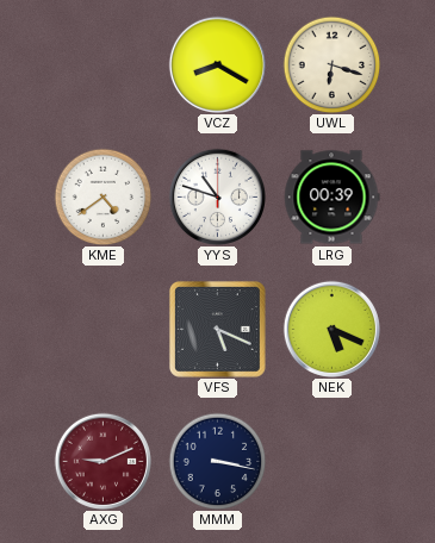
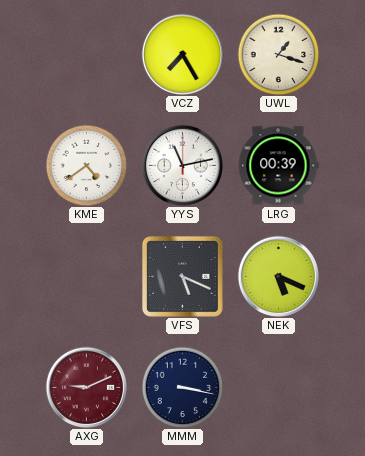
VCZ: 8:20 -> 7:25
UWL: 6:18 -> 1:18
YYS: 10:48 -> 11:13
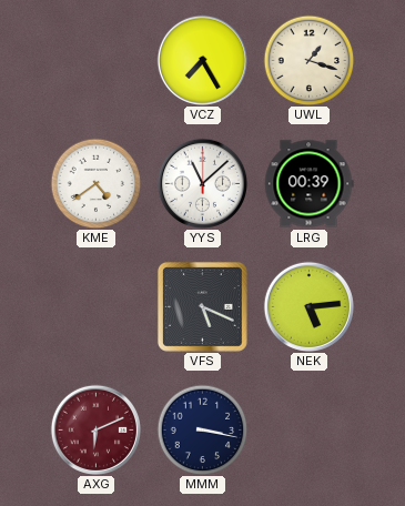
YYS: 11:13 -> 11:08
NEK: 5:19 -> 5:14
AXG: 9:11 -> 6:11
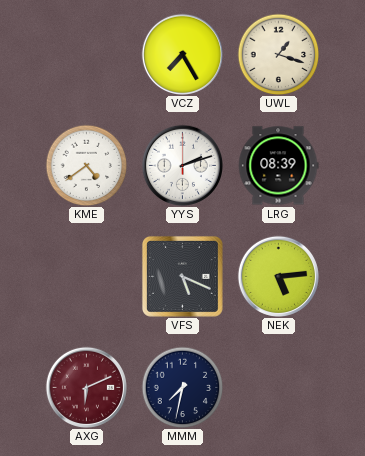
YYS: 11:08 -> 2:12
LRG: 00:39 -> 08:39
MMM: 3:17 -> 7:32
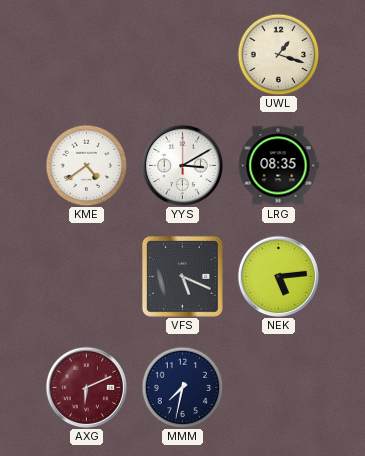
VCZ: 7:25 -> none
YYS: 2:12 -> 3:10
LRG: 08:39 -> 08:35
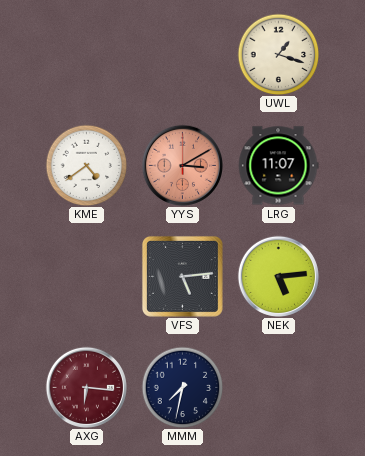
YYS dial: white -> salmon
LRG: 08:35 -> 11:07
VFS: 5:19 -> 5:14
AXG: 6:11 -> 6:16
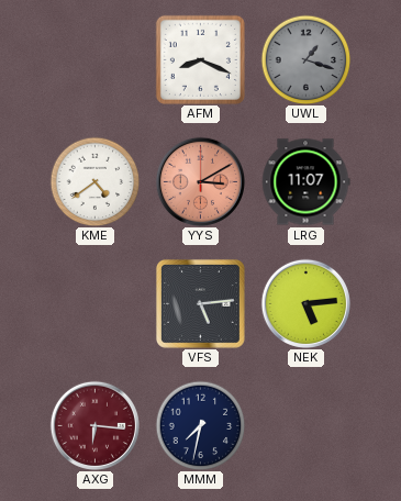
AFM: none -> 8:19
UWL dial: cream -> grey
